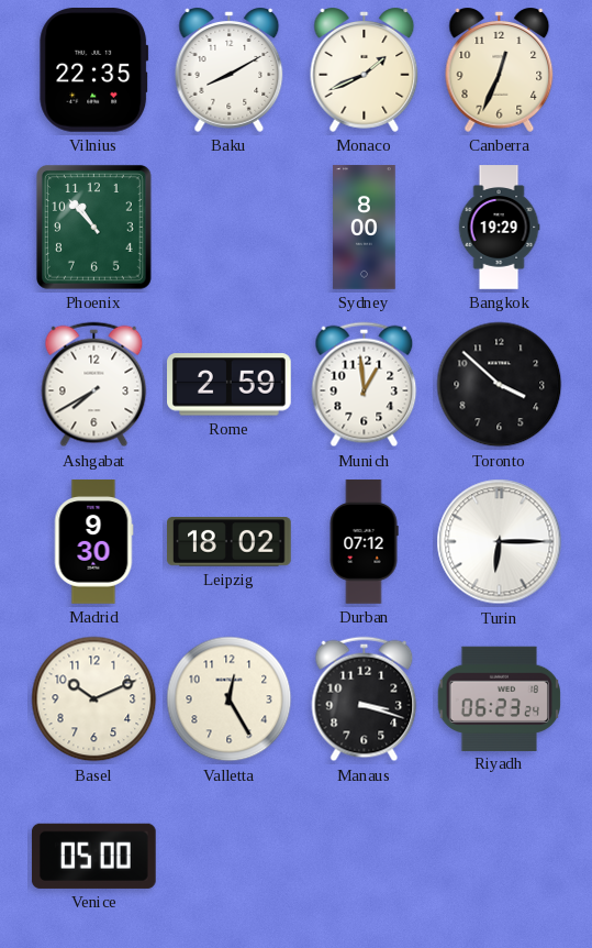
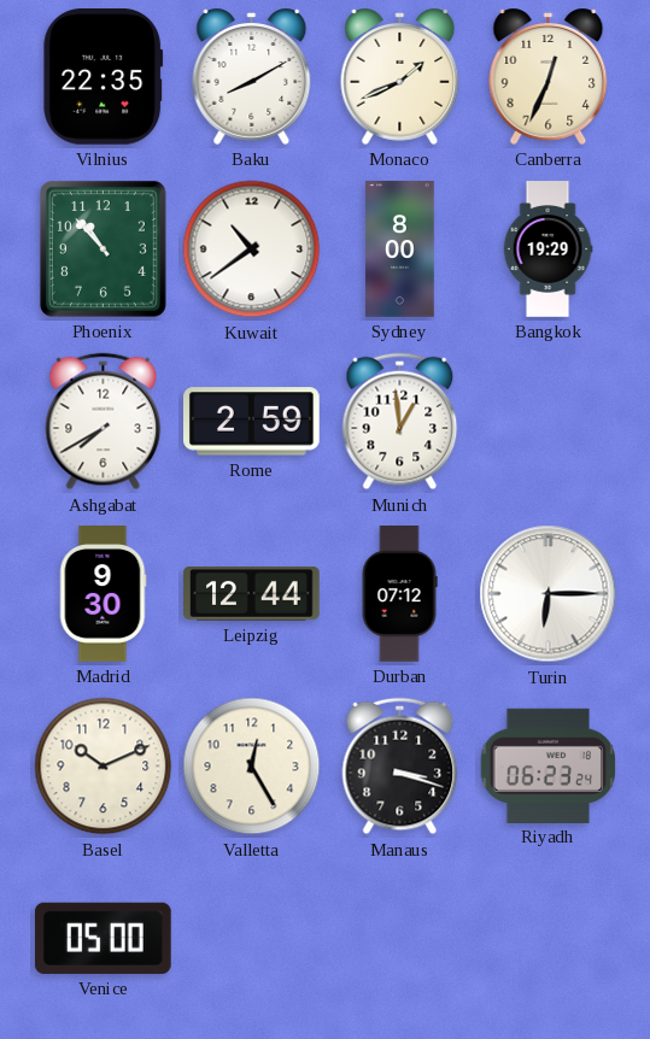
Kuwait: none -> 10:39
Toronto: 3:52 -> none
Leipzig: 18:02 -> 12:44
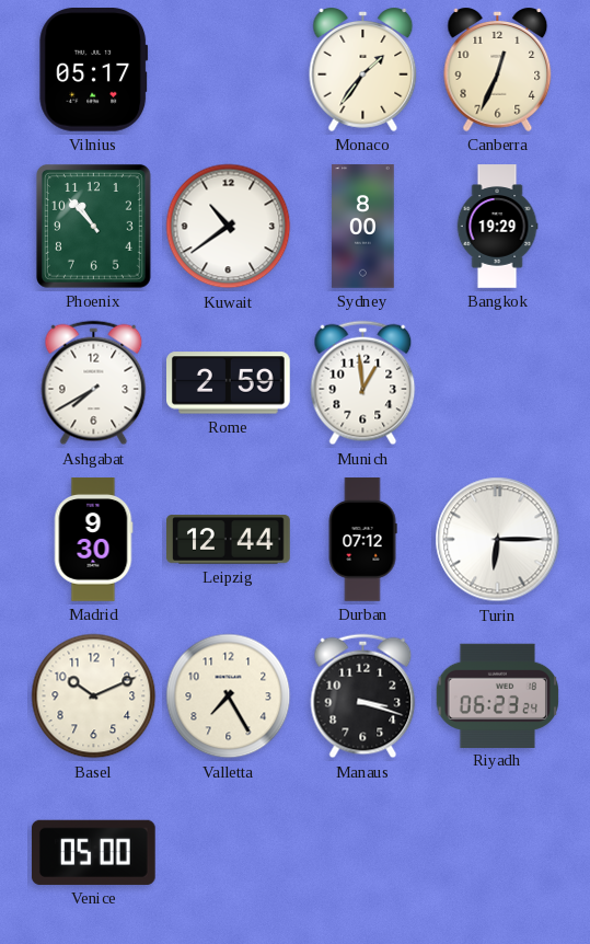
Vilnius: 22:35 -> 05:17
Baku: 8:10 -> none
Monaco: 1:41 -> 1:36
Valletta: 12:25 -> 7:25
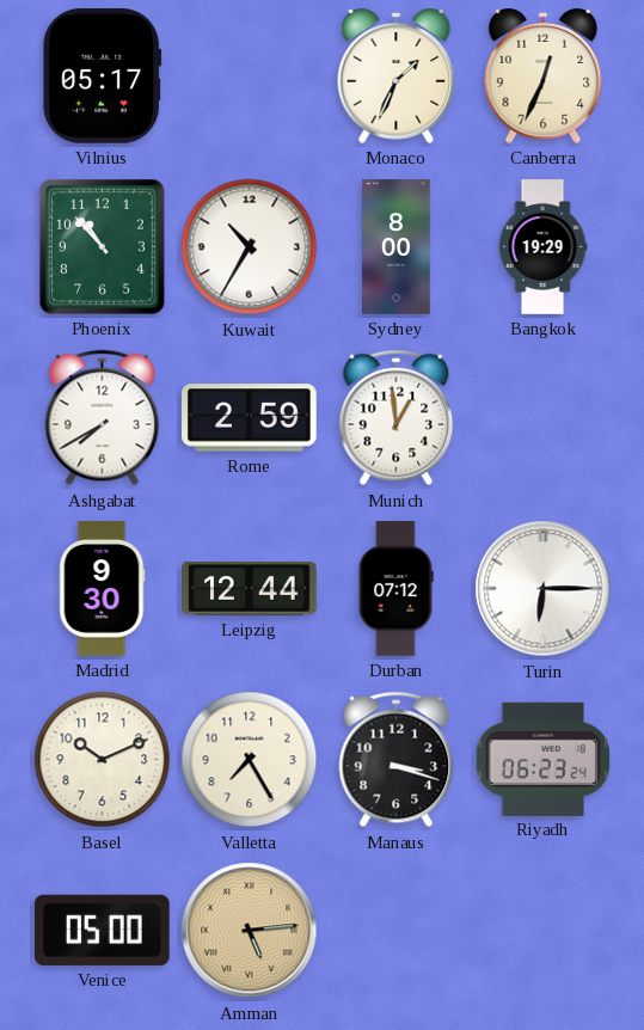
Monaco: 1:36 -> 1:34
Kuwait: 10:39 -> 10:35
Amman: none -> 5:14
